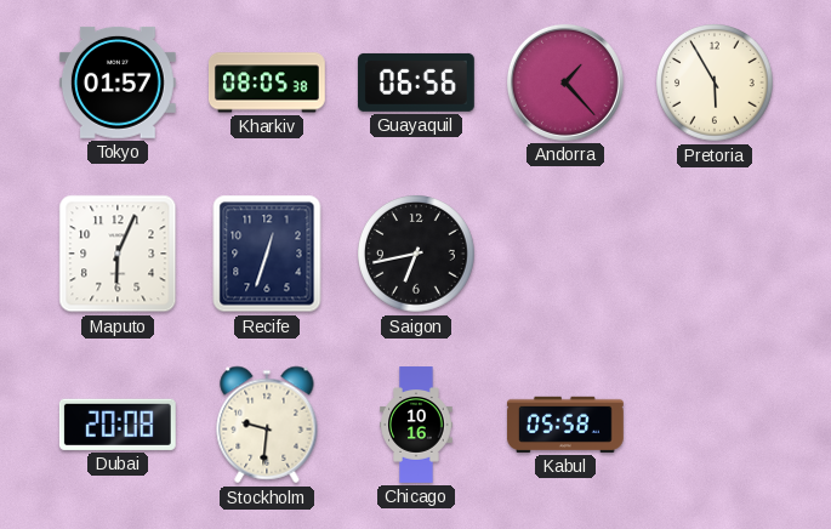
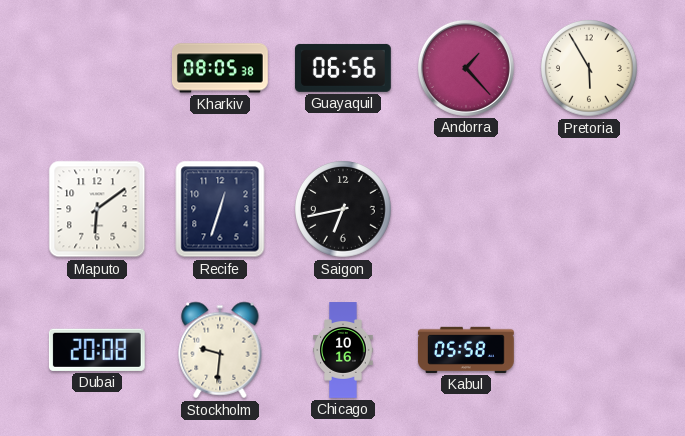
Tokyo: 01:57 -> none
Maputo: 6:04 -> 6:09
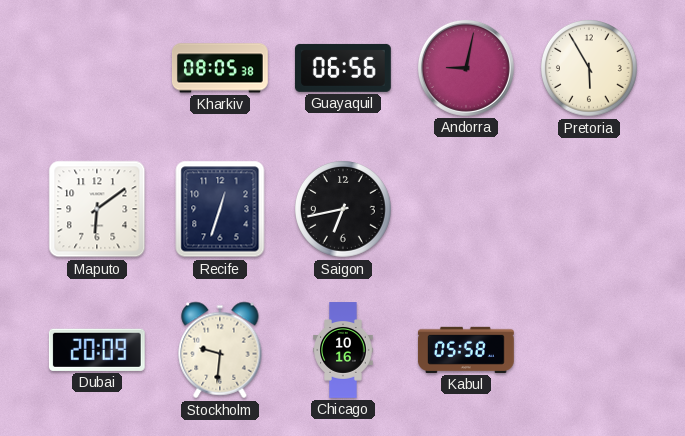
Andorra: 1:23 -> 9:02
Dubai: 20:08 -> 20:09
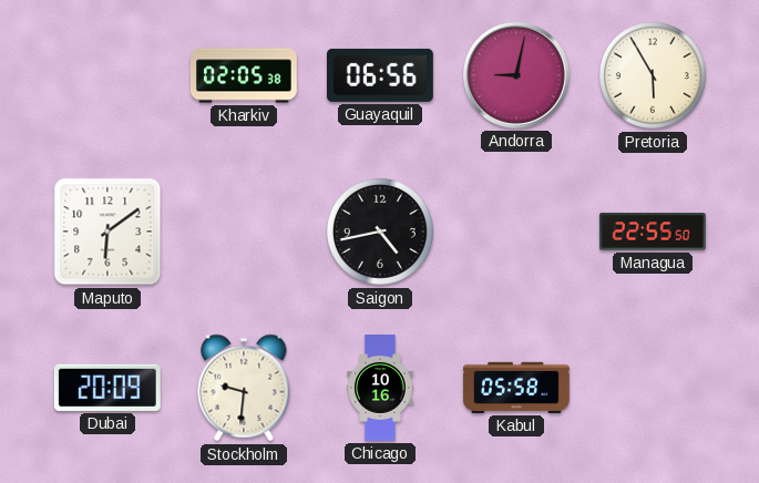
Kharkiv: 08:05 -> 02:05
Recife: 12:33 -> none
Saigon: 6:43 -> 4:43
Managua: none -> 22:55
